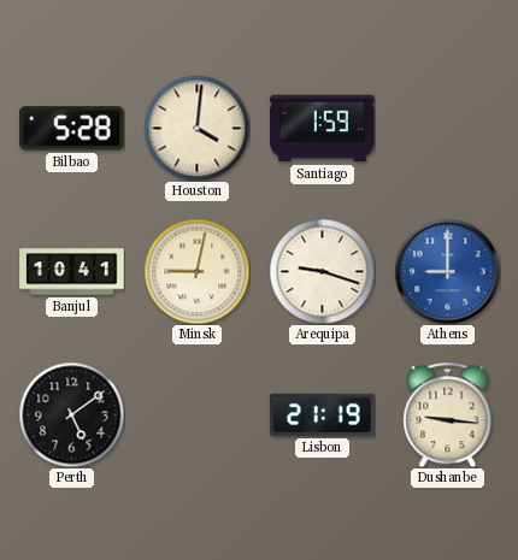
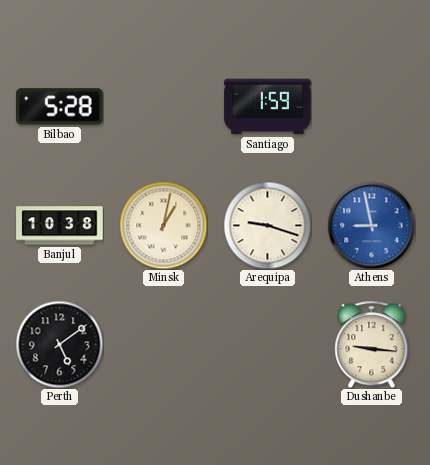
Houston: 4:01 -> none
Banjul: 10:41 -> 10:38
Minsk: 9:02 -> 1:02
Athens: 9:00 -> 8:58
Lisbon: 21:19 -> none
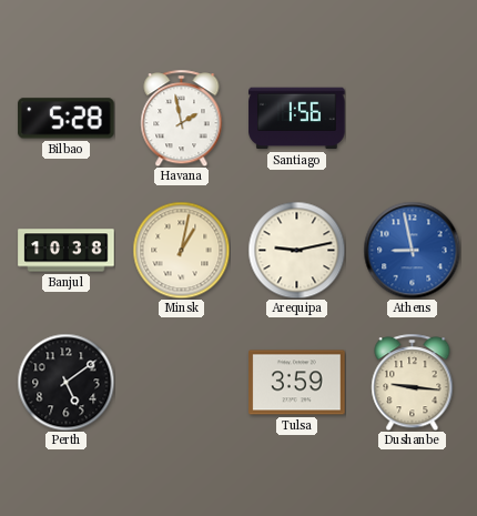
Havana: none -> 1:58
Santiago: 1:59 -> 1:56
Arequipa: 9:18 -> 9:13
Tulsa: none -> 3:59
